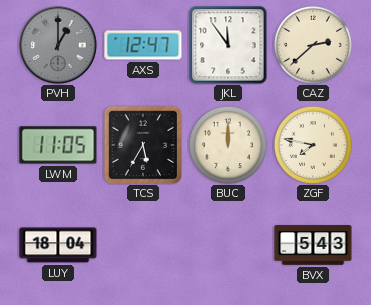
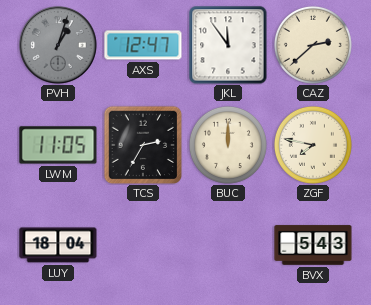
PVH: 1:00 -> 1:03
TCS: 5:35 -> 2:35
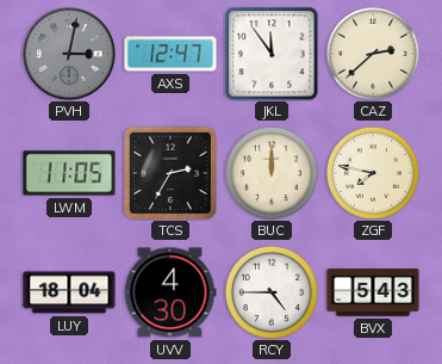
PVH: 1:03 -> 3:02
UVV: none -> 4:30
RCY: none -> 4:45
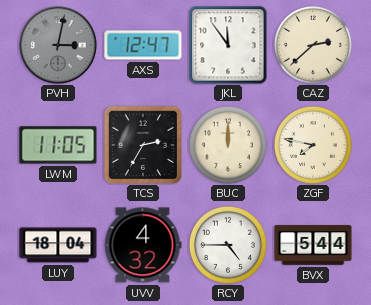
UVV: 4:30 -> 4:32
BVX: 5:43 -> 5:44
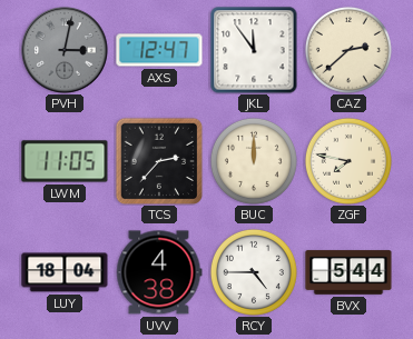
TCS: 2:35 -> 2:37
UVV: 4:32 -> 4:38
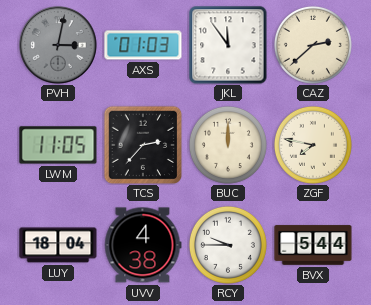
AXS: 12:47 -> 01:03
RCY: 4:45 -> 9:45
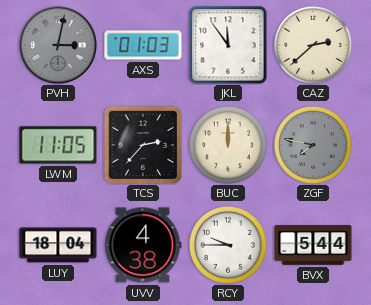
ZGF dial: cream -> grey
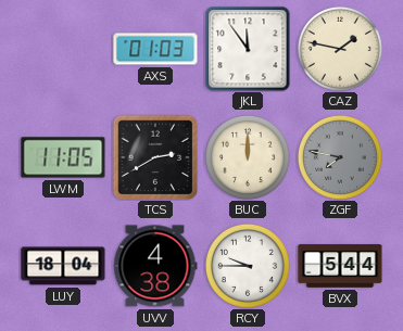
PVH: 3:02 -> none
CAZ: 2:38 -> 1:47
TCS: 2:37 -> 2:40
